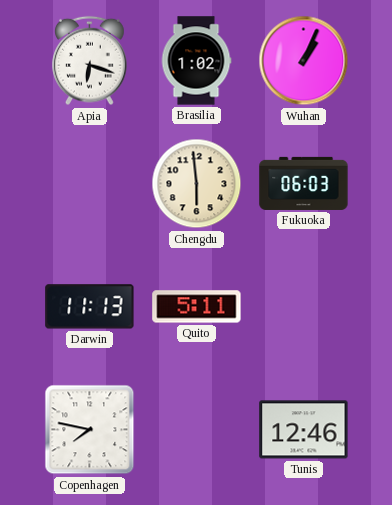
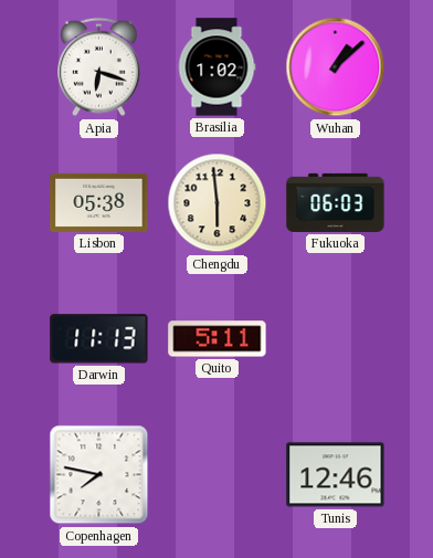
Wuhan: 1:04 -> 1:08
Lisbon: none -> 05:38
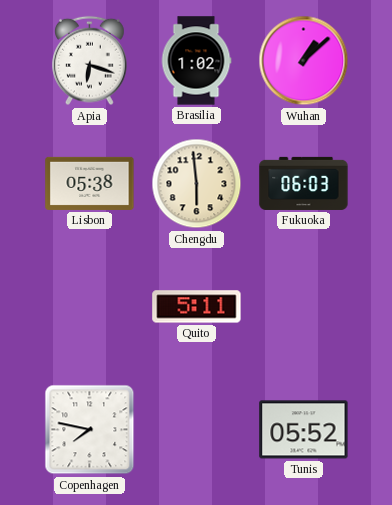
Darwin: 11:13 -> none
Tunis: 12:46 -> 05:52
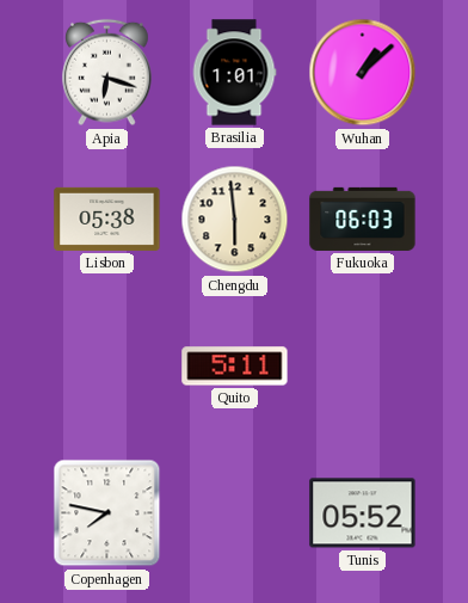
Brasilia: 1:02 -> 1:01
